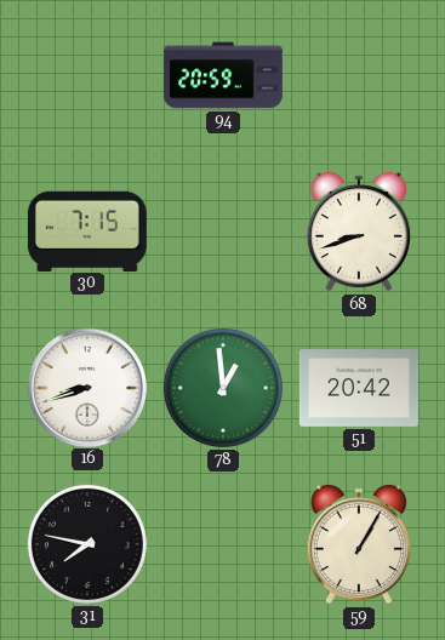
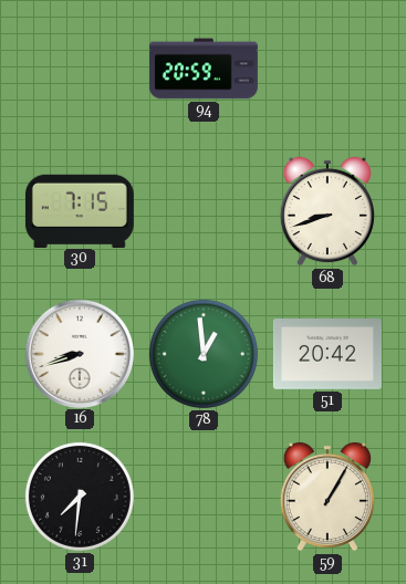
31: 7:47 -> 7:31
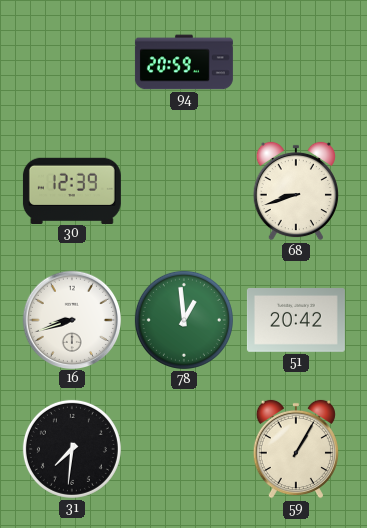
30: 7:15 -> 12:39
